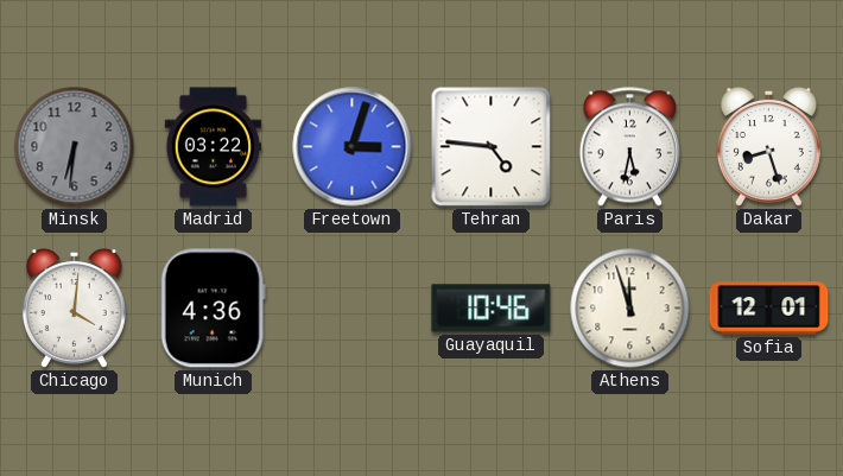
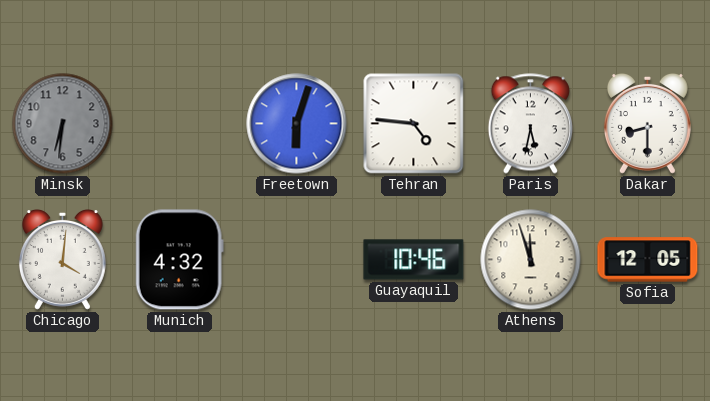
Madrid: 03:22 -> none
Freetown: 3:03 -> 6:03
Dakar: 8:27 -> 8:30
Munich: 4:36 -> 4:32
Sofia: 12:01 -> 12:05
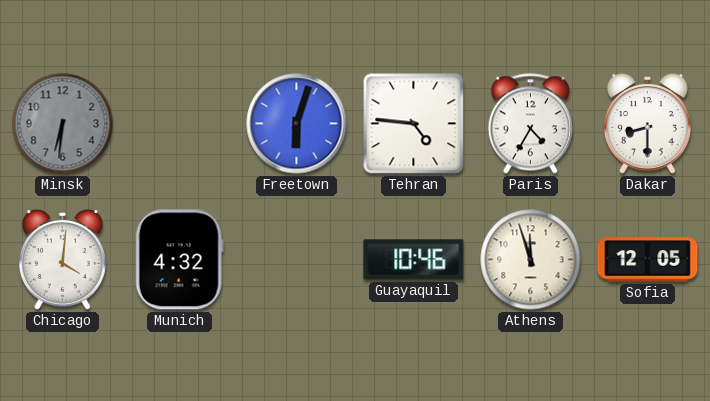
Paris: 5:32 -> 4:35
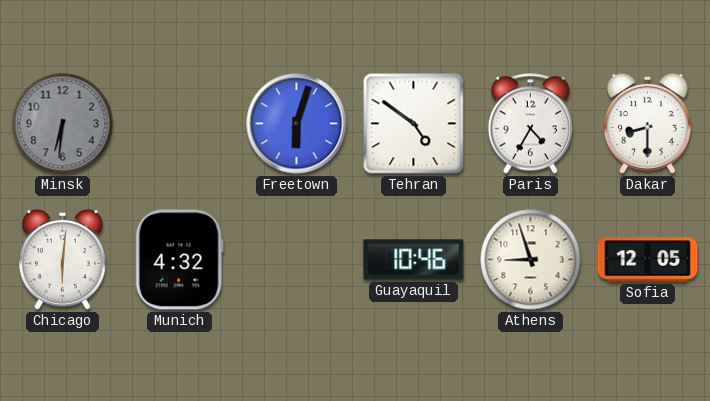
Tehran: 4:46 -> 4:51
Chicago: 4:01 -> 6:01
Athens: 11:57 -> 8:57
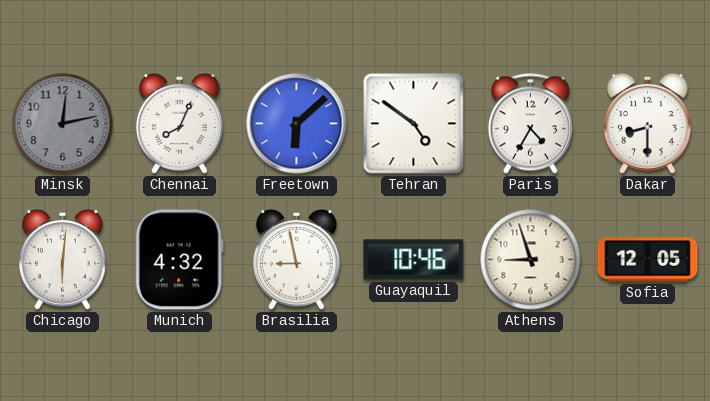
Minsk: 6:31 -> 12:13
Chennai: none -> 8:04
Freetown: 6:03 -> 6:08
Brasilia: none -> 8:58
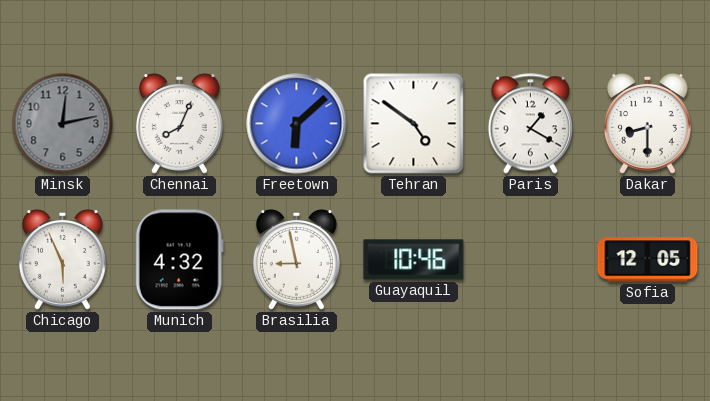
Paris: 4:35 -> 1:20
Chicago: 6:01 -> 5:56
Athens: 8:57 -> none
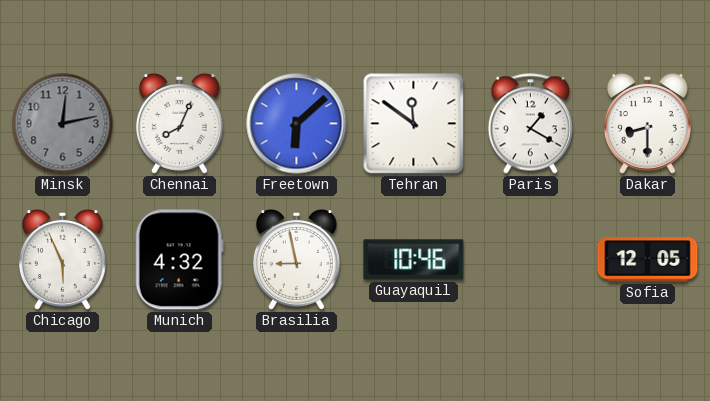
Tehran: 4:51 -> 11:51
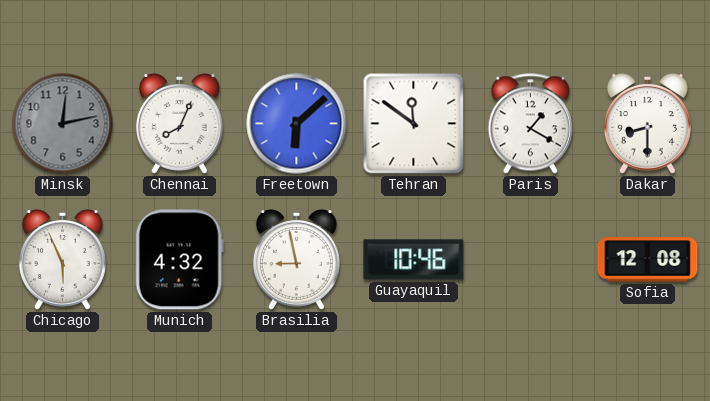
Sofia: 12:05 -> 12:08
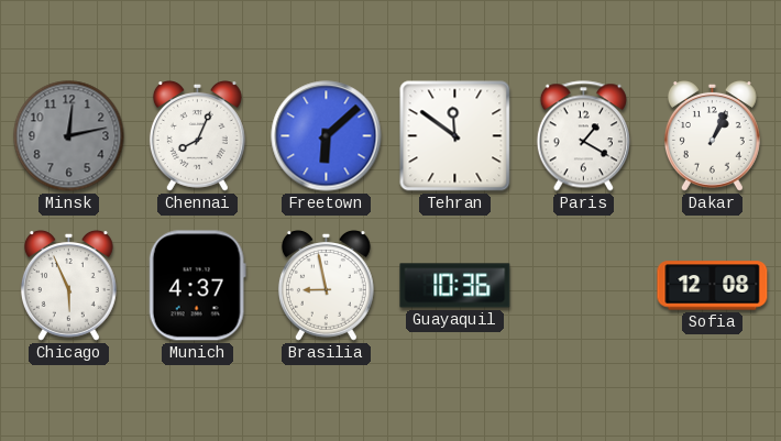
Dakar: 8:30 -> 1:04
Munich: 4:32 -> 4:37
Guayaquil: 10:46 -> 10:36
